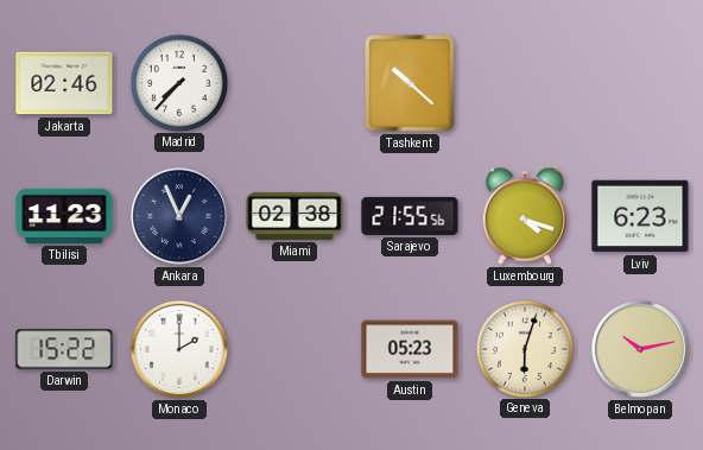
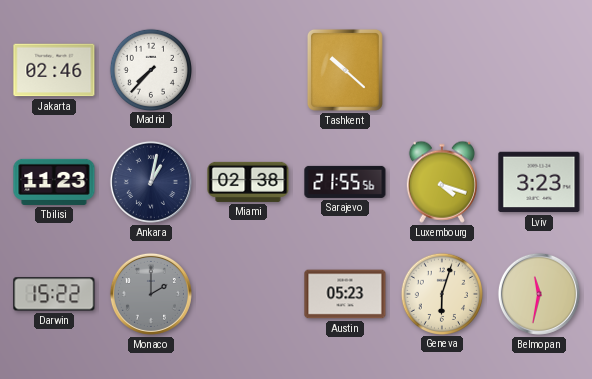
Ankara: 12:56 -> 1:02
Lviv: 6:23 -> 3:23
Monaco dial: white -> grey
Belmopan: 10:13 -> 11:32
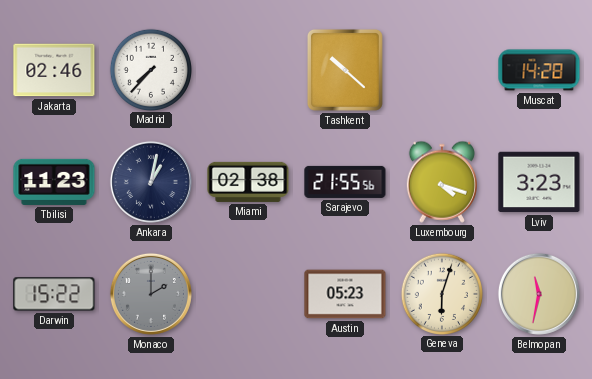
Muscat: none -> 14:28
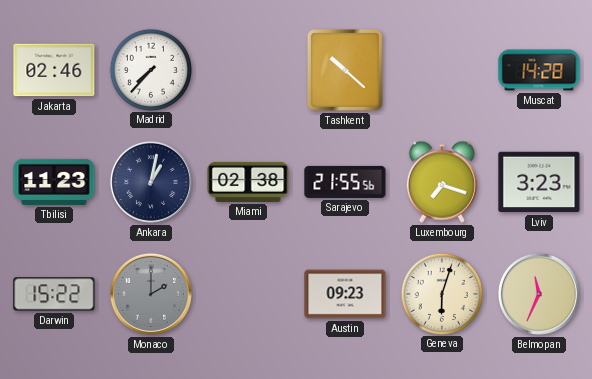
Luxembourg: 4:18 -> 7:18
Austin: 05:23 -> 09:23
Belmopan: 11:32 -> 11:34
